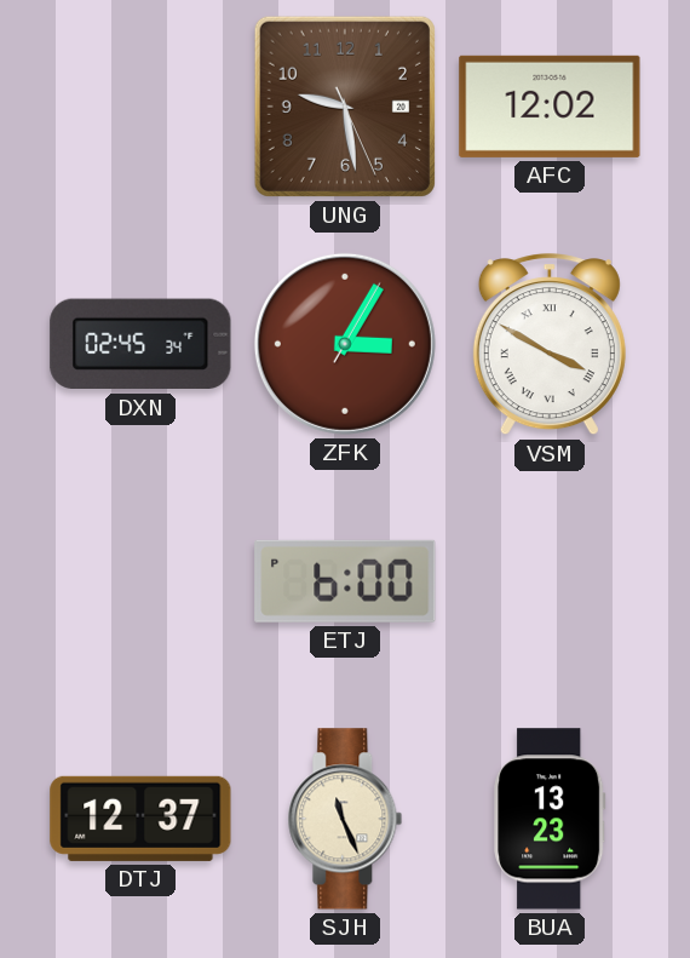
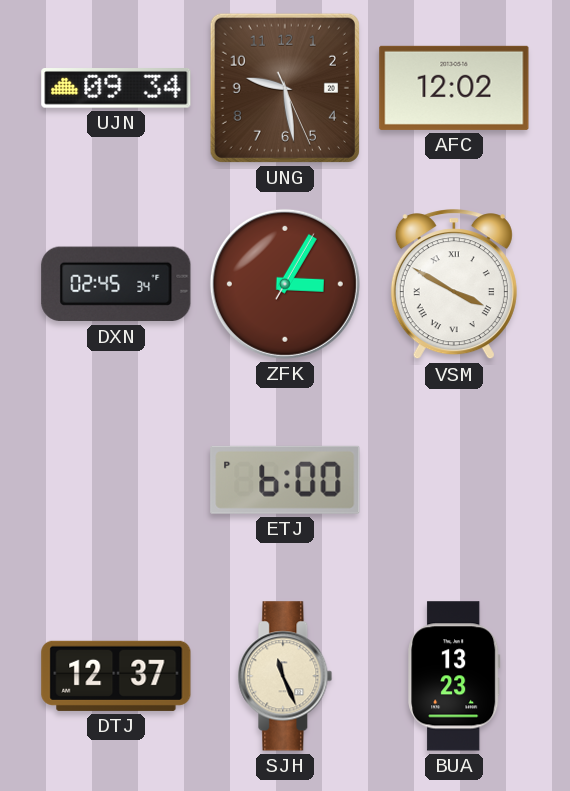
UJN: none -> 09:34
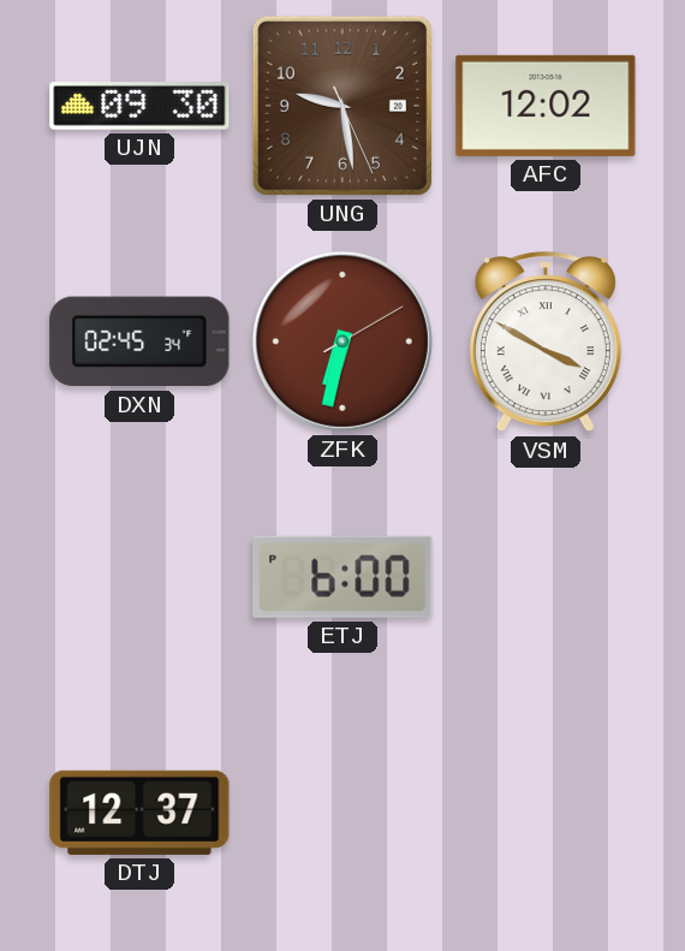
UJN: 09:34 -> 09:30
ZFK: 3:05 -> 6:32
SJH: 11:26 -> none
BUA: 13:23 -> none
